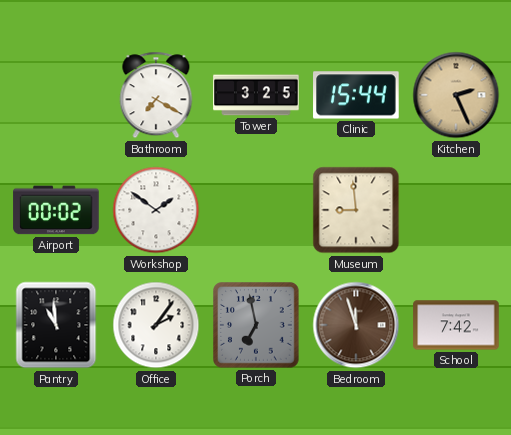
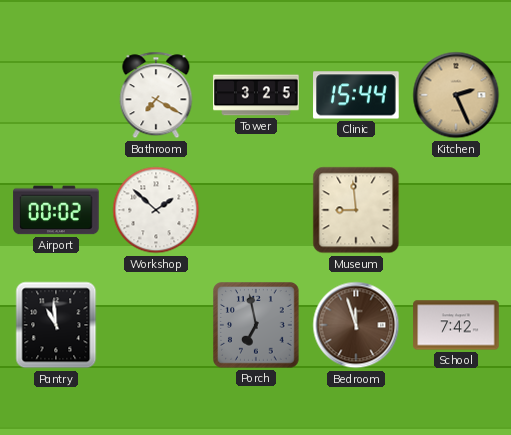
Workshop: 1:51 -> 1:52
Office: 2:06 -> none
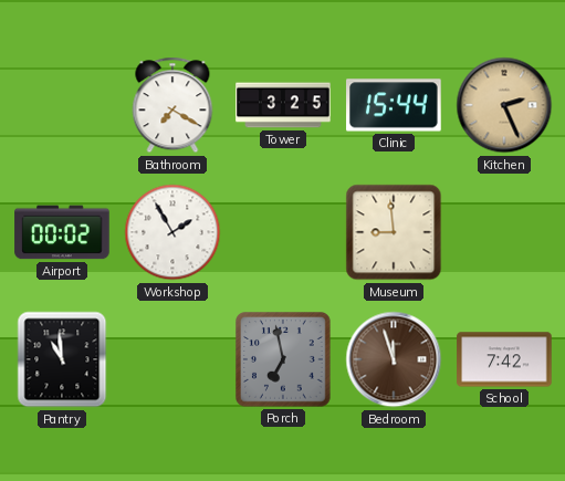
Workshop: 1:52 -> 1:55
